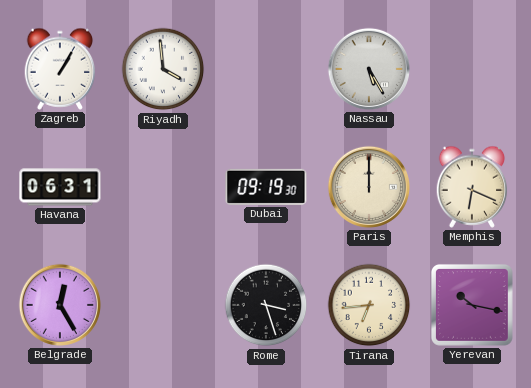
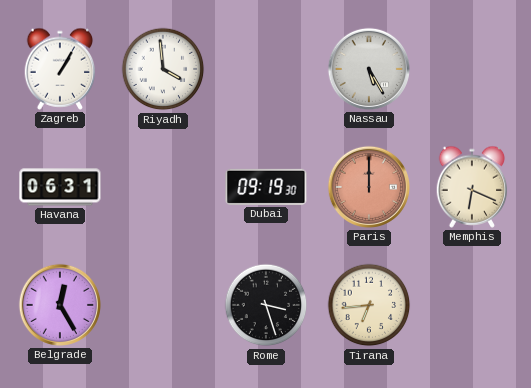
Paris dial: cream -> salmon
Yerevan: 10:17 -> none
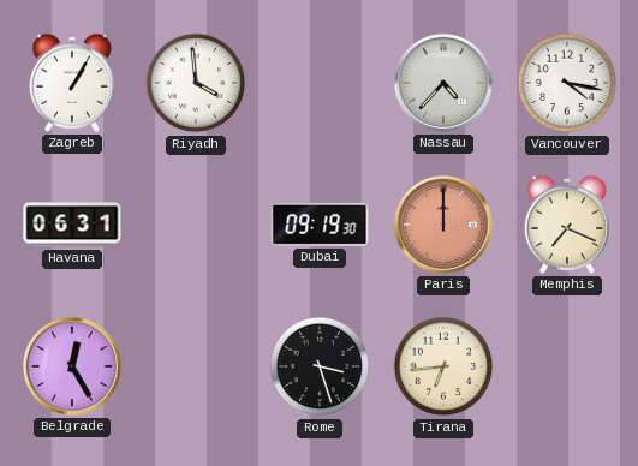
Nassau: 5:25 -> 4:37
Vancouver: none -> 4:17
Memphis: 6:19 -> 7:19
